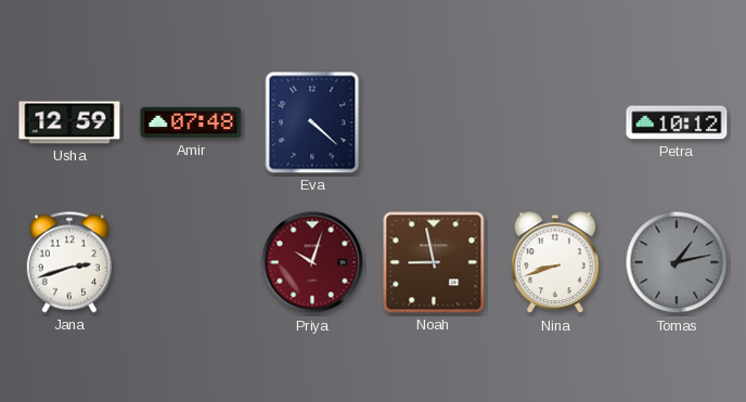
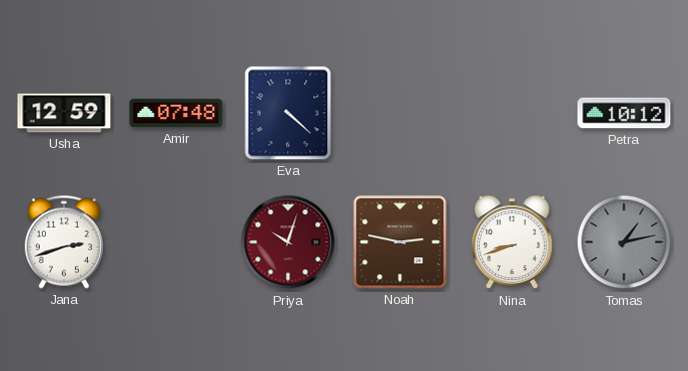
Noah: 8:58 -> 2:47
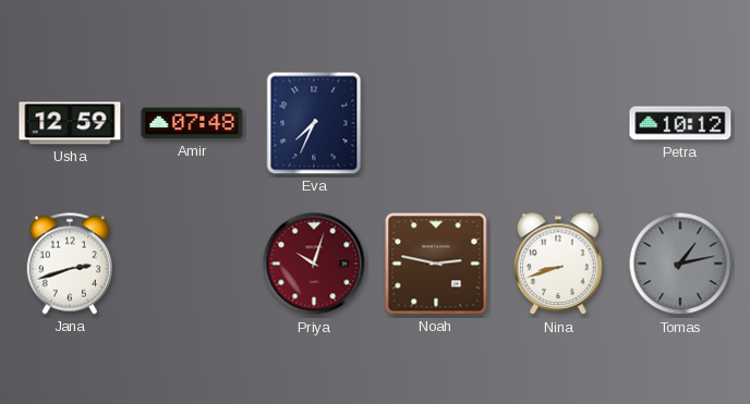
Eva: 4:22 -> 7:34
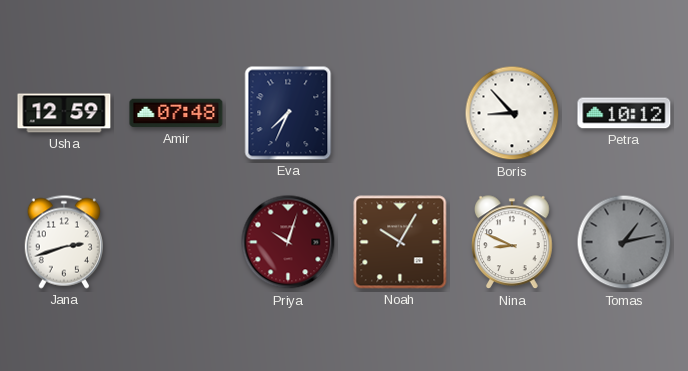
Boris: none -> 8:53
Noah: 2:47 -> 10:05
Nina: 8:42 -> 8:49
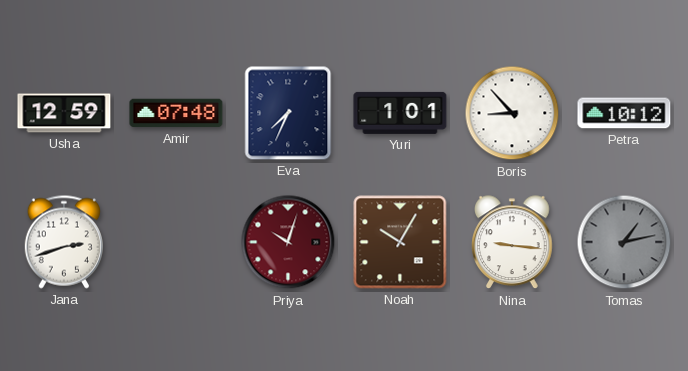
Yuri: none -> 1:01
Nina: 8:49 -> 9:16
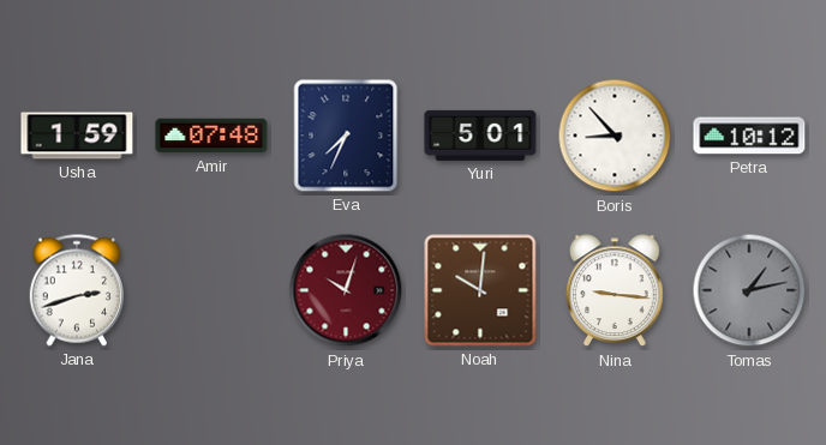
Usha: 12:59 -> 1:59
Yuri: 1:01 -> 5:01
Noah: 10:05 -> 10:01
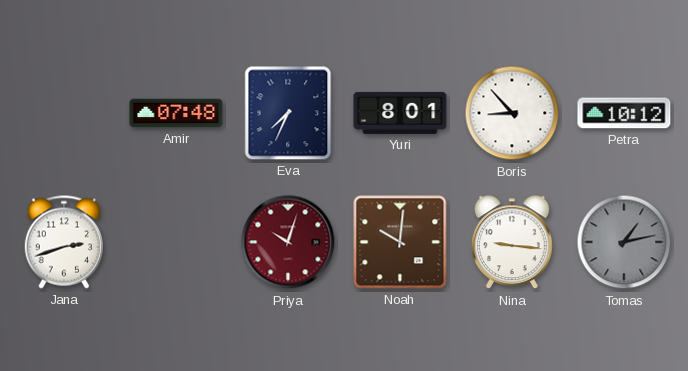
Usha: 1:59 -> none
Yuri: 5:01 -> 8:01
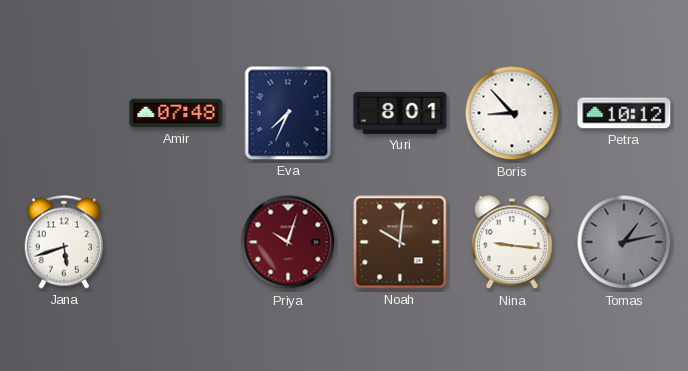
Jana: 2:42 -> 5:42
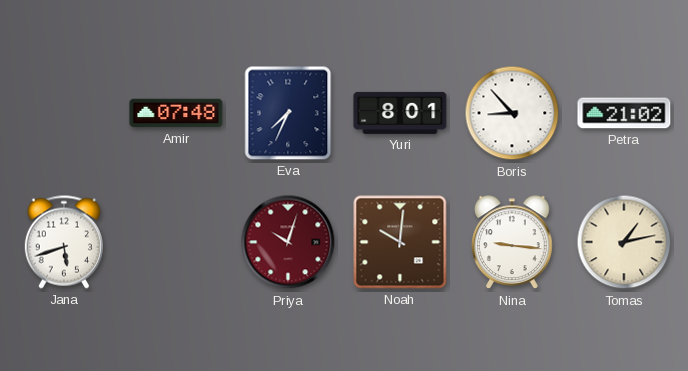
Petra: 10:12 -> 21:02
Tomas dial: grey -> cream
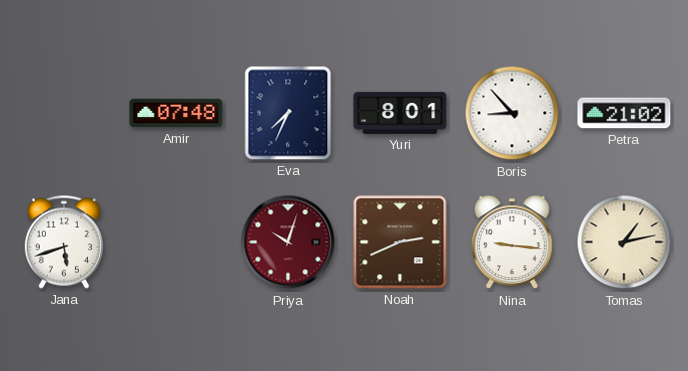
Noah: 10:01 -> 2:41
